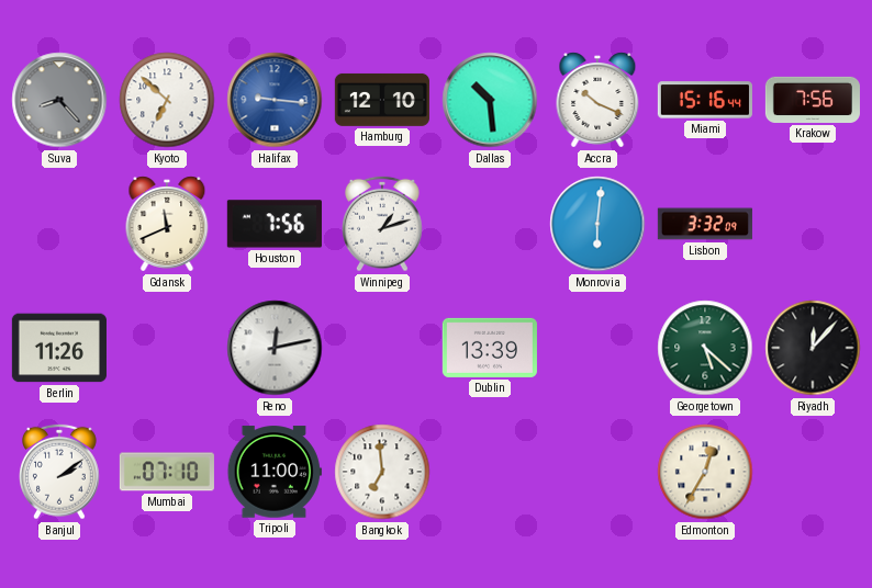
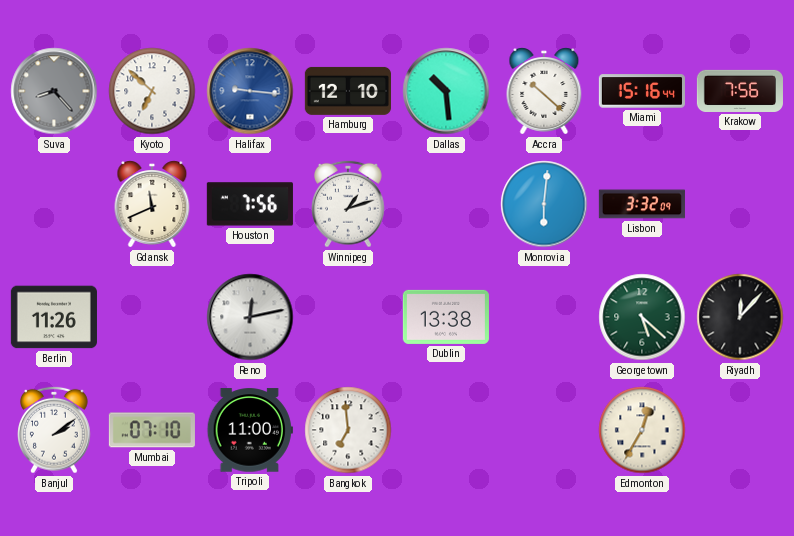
Accra: 10:19 -> 10:22
Dublin: 13:39 -> 13:38
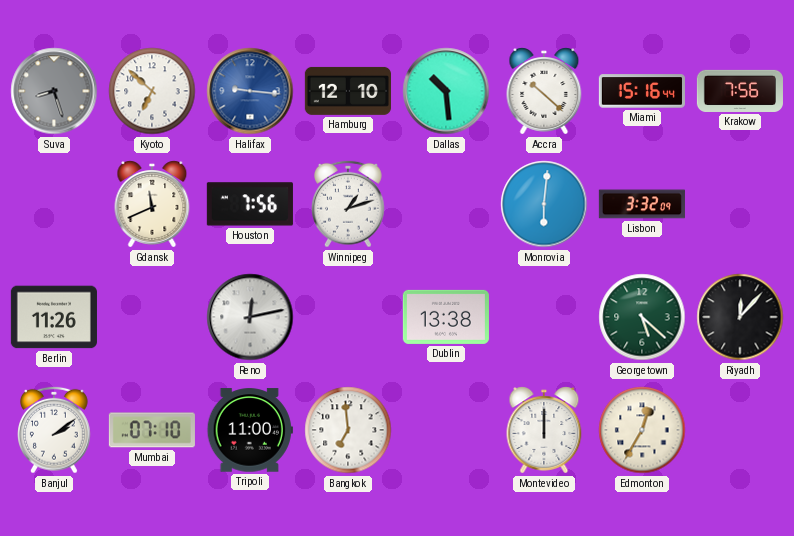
Suva: 8:23 -> 8:27
Montevideo: none -> 12:00
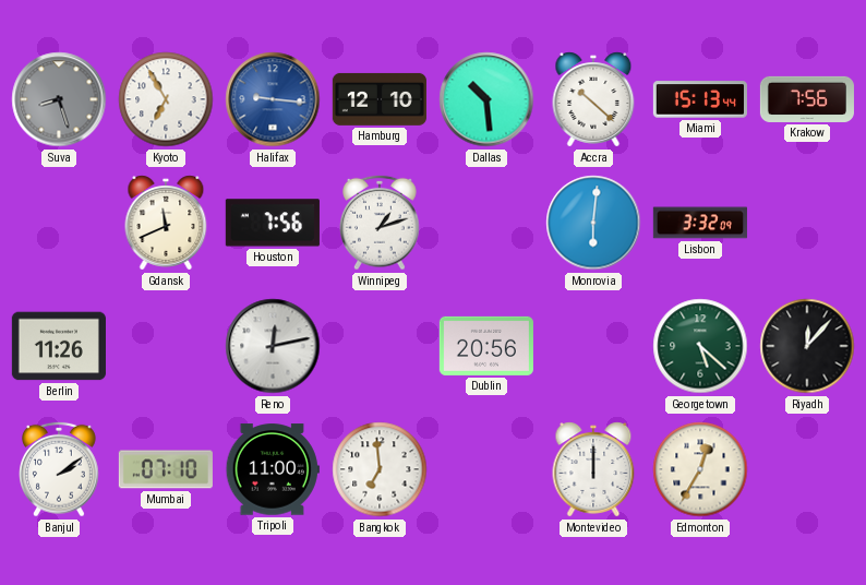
Kyoto: 6:52 -> 6:55
Miami: 15:16 -> 15:13
Dublin: 13:38 -> 20:56
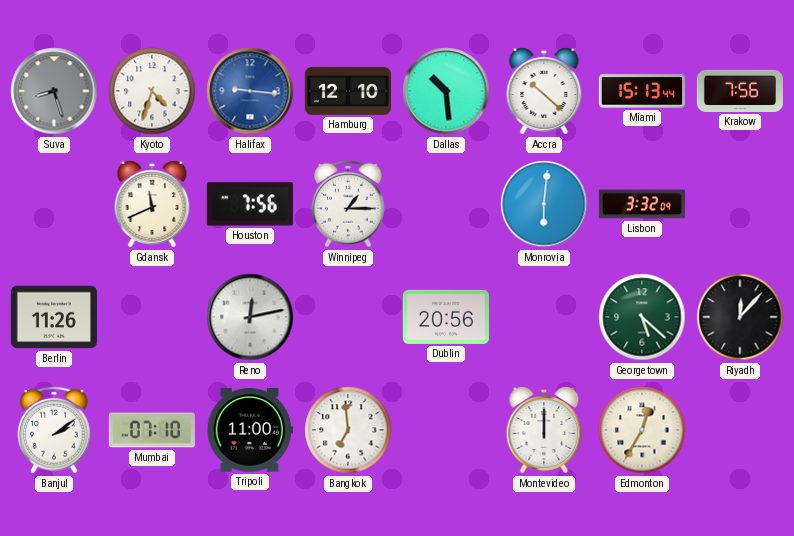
Kyoto: 6:55 -> 4:33
Winnipeg: 1:12 -> 1:15
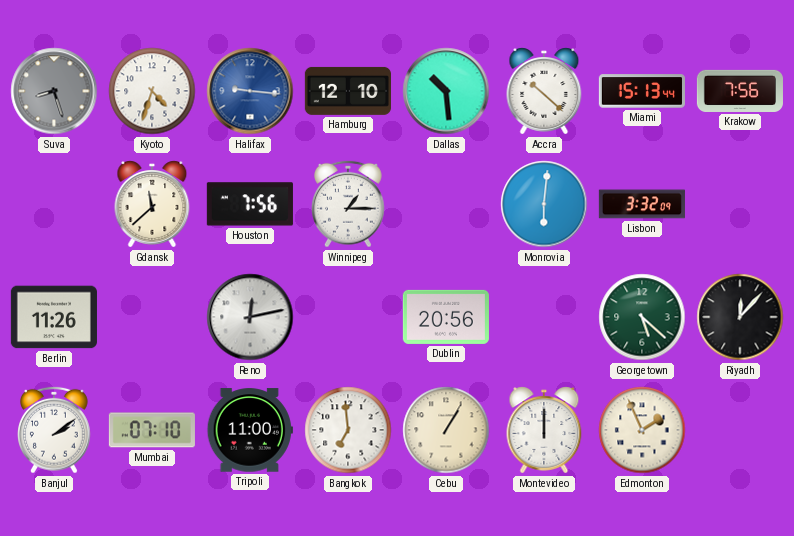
Gdansk: 11:41 -> 11:38
Cebu: none -> 1:05
Edmonton: 12:35 -> 1:56
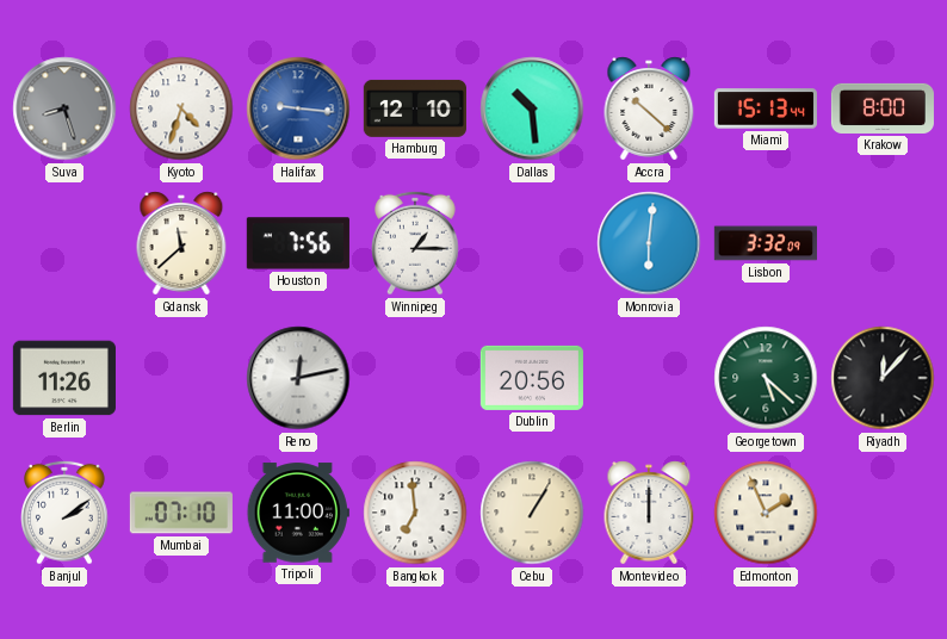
Krakow: 7:56 -> 8:00
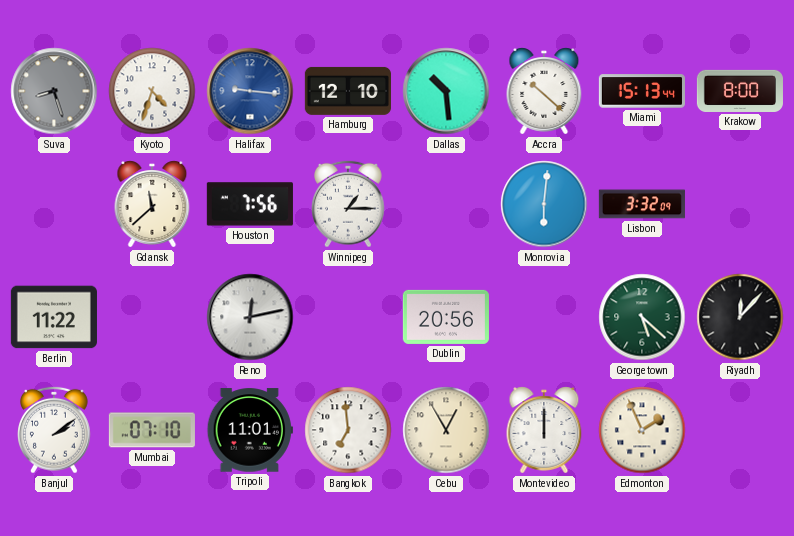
Berlin: 11:26 -> 11:22
Tripoli: 11:00 -> 11:01
Cebu: 1:05 -> 12:55
